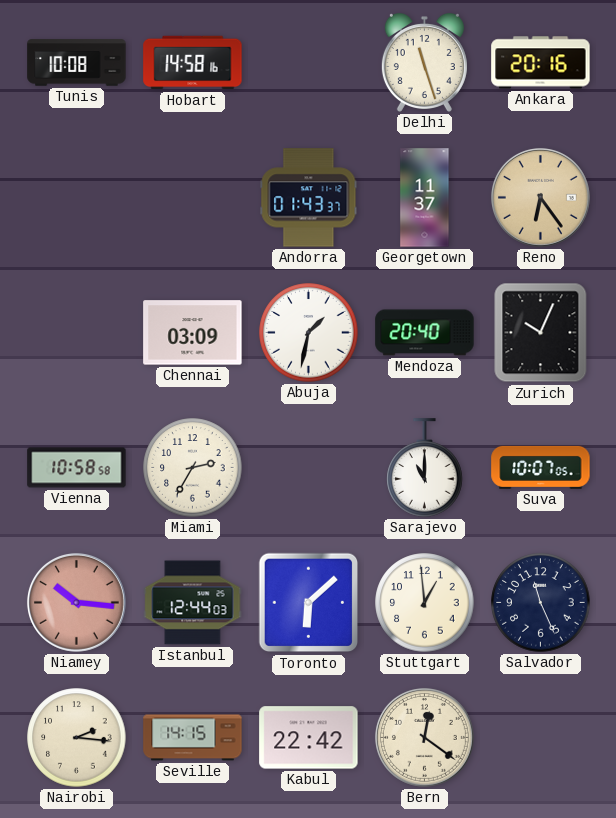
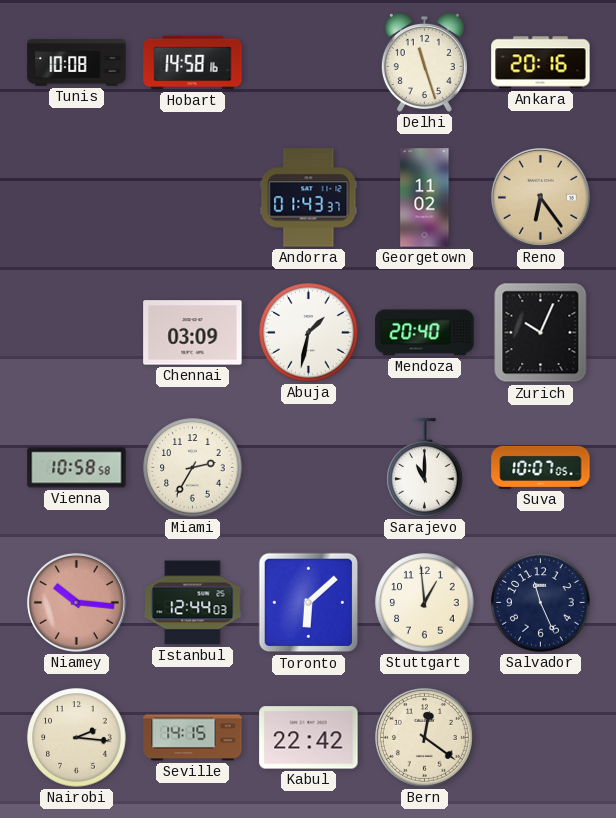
Georgetown: 11:37 -> 11:02
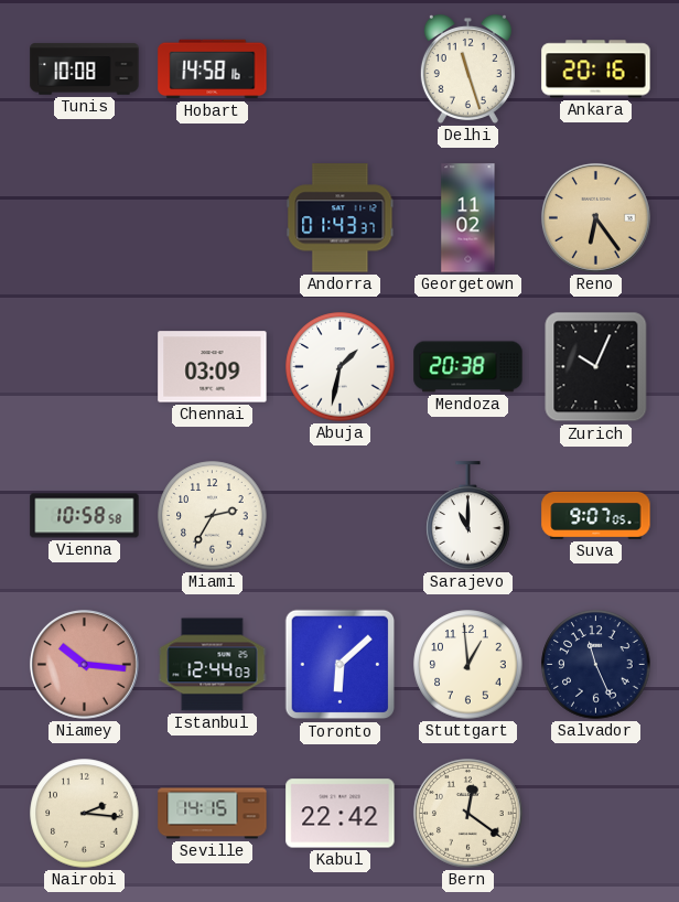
Mendoza: 20:40 -> 20:38
Suva: 10:07 -> 9:07
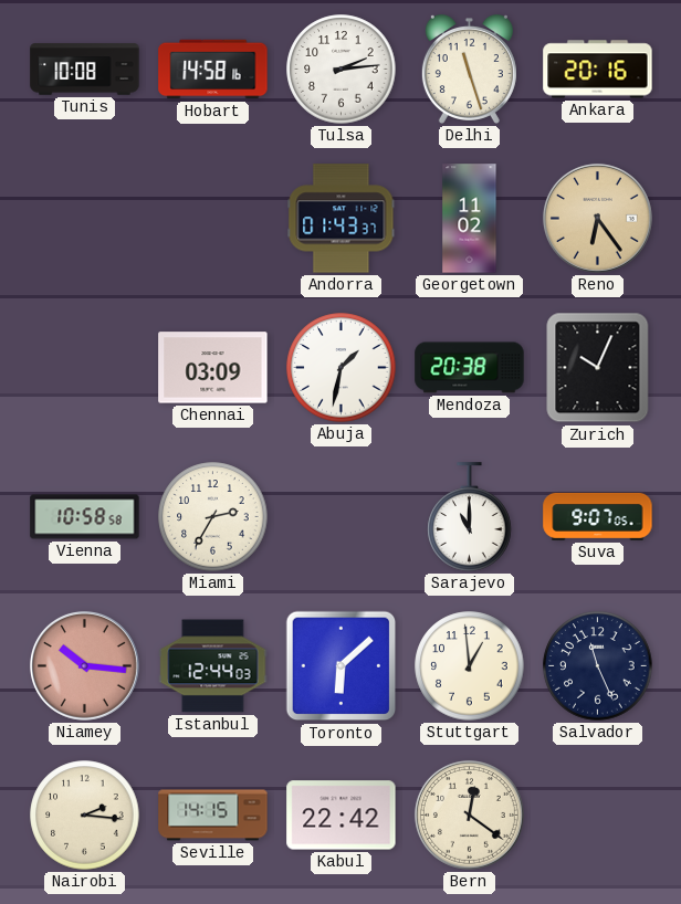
Tulsa: none -> 2:14
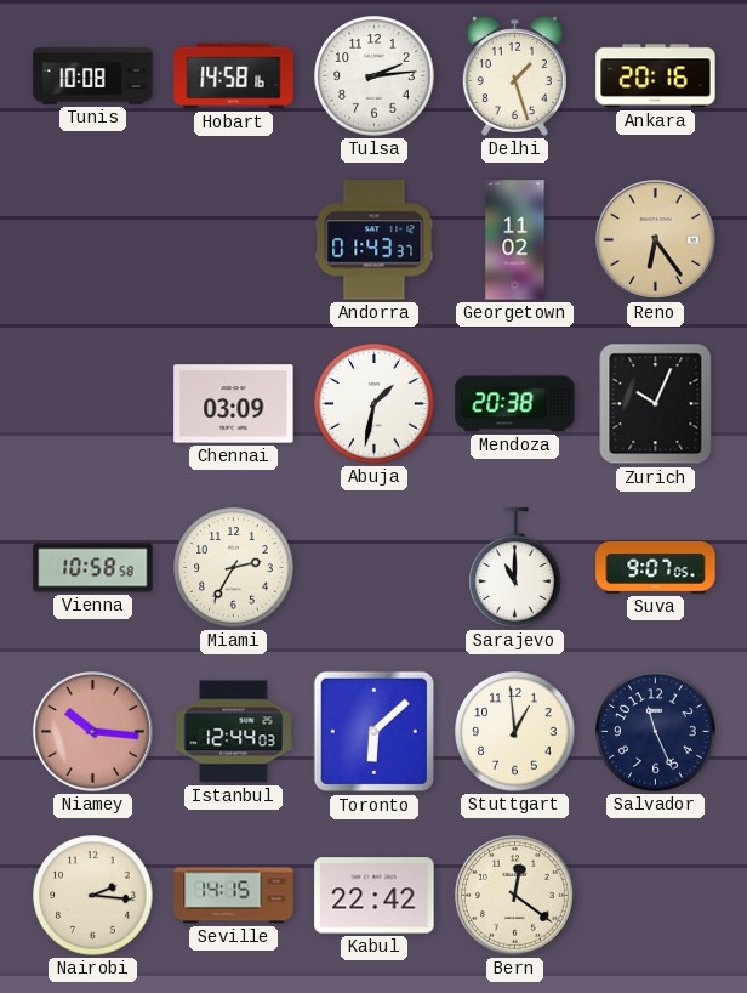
Delhi: 11:27 -> 1:27
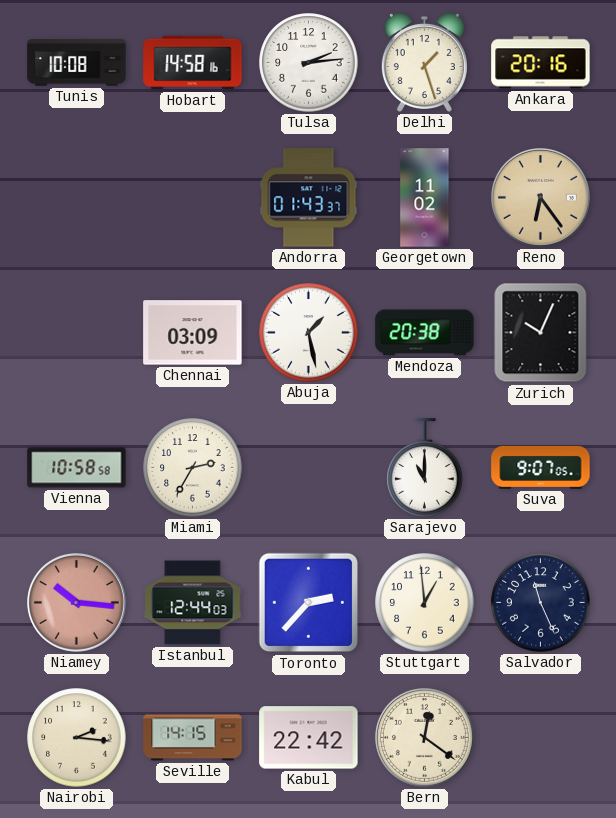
Abuja: 1:32 -> 1:28
Toronto: 6:08 -> 2:37
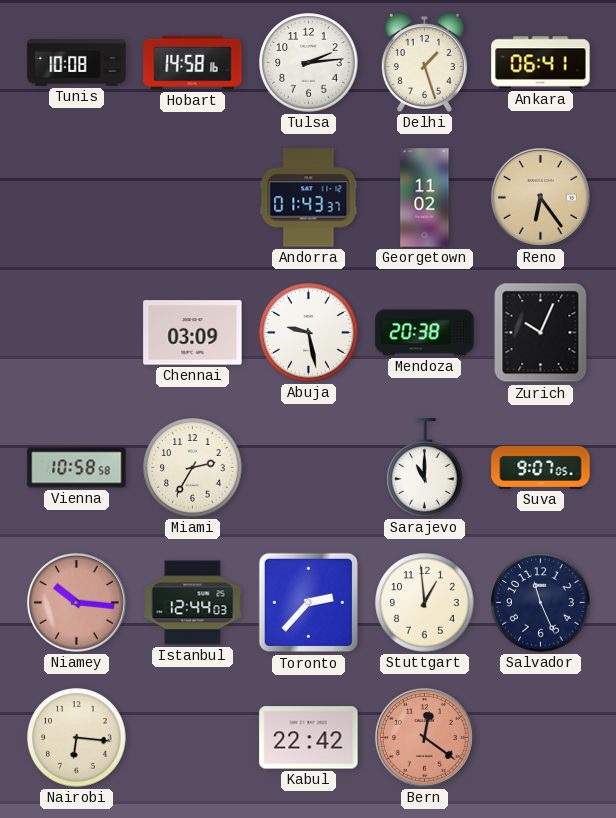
Ankara: 20:16 -> 06:41
Abuja: 1:28 -> 9:28
Nairobi: 2:16 -> 6:16
Seville: 14:15 -> none
Bern dial: cream -> salmon
